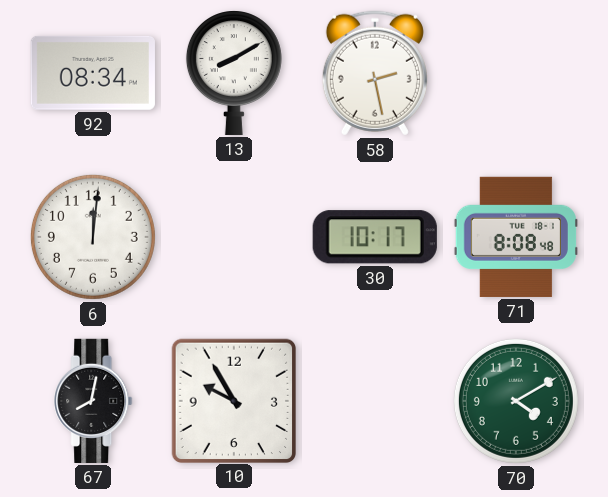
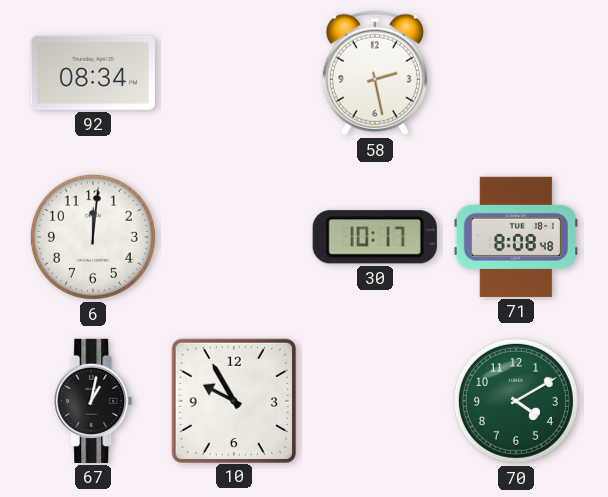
13: 8:10 -> none
67: 8:02 -> 1:02
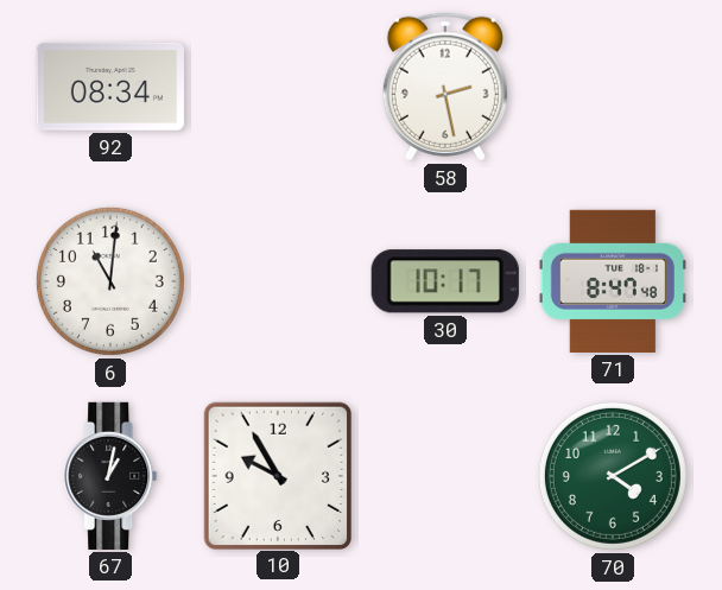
6: 12:01 -> 11:01
71: 8:08 -> 8:47
